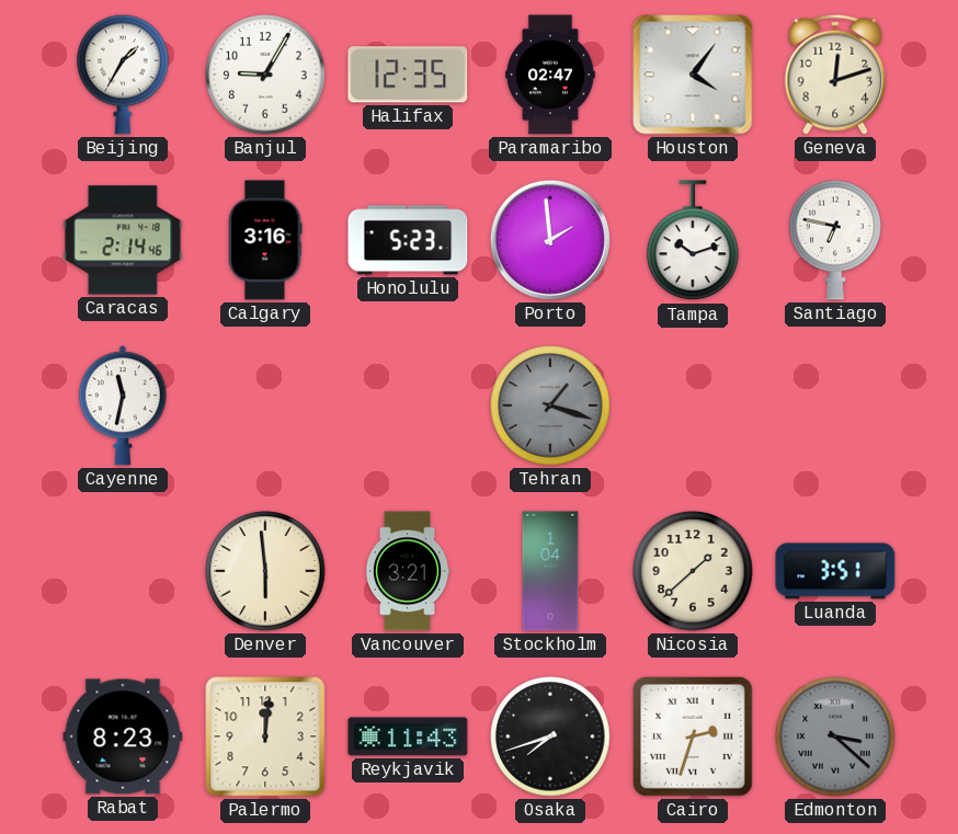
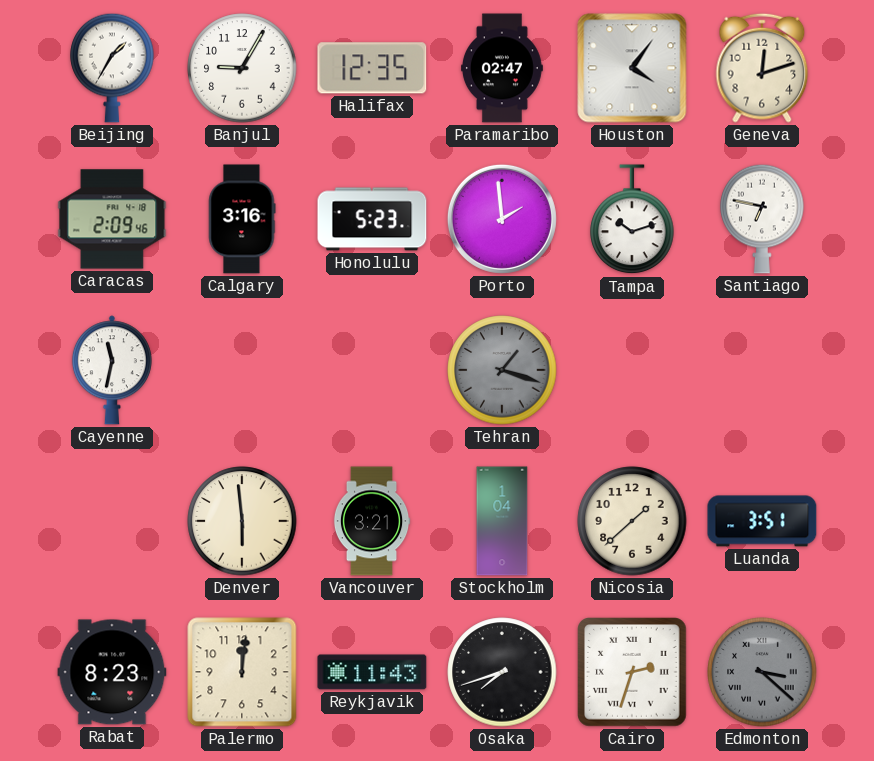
Caracas: 2:14 -> 2:09
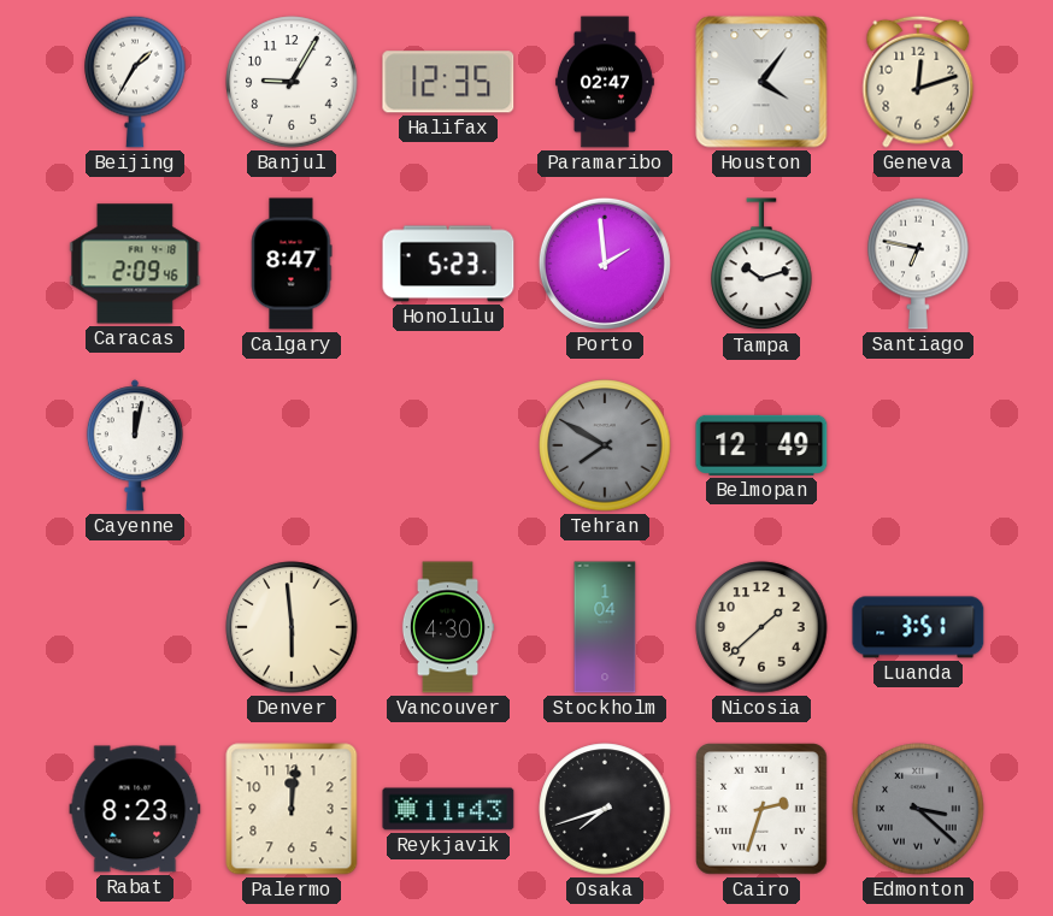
Calgary: 3:16 -> 8:47
Cayenne: 11:32 -> 12:02
Tehran: 1:18 -> 7:50
Belmopan: none -> 12:49
Vancouver: 3:21 -> 4:30
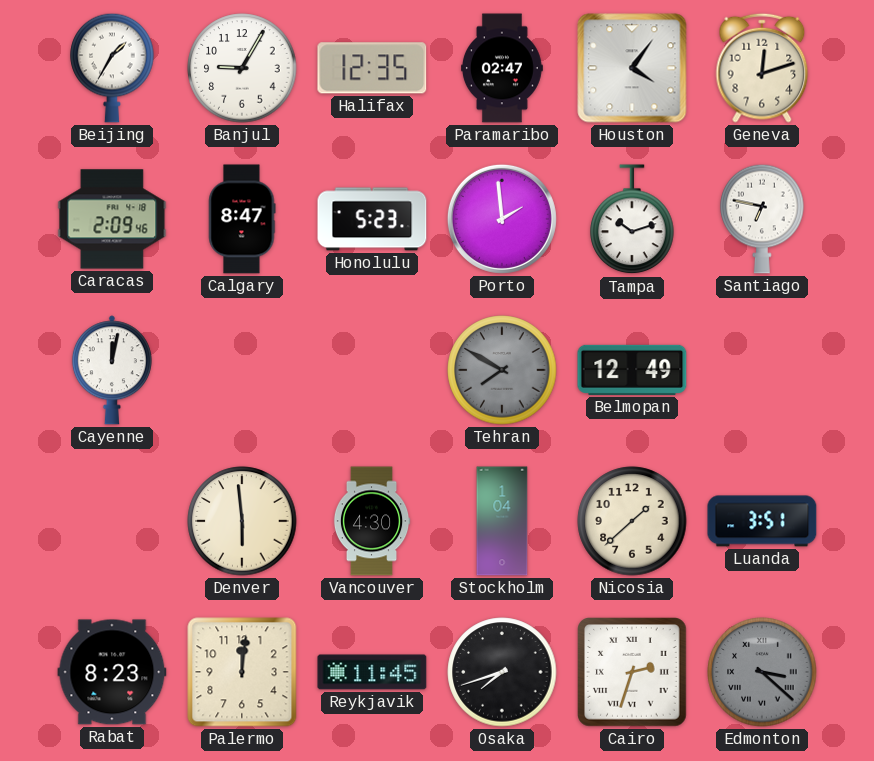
Reykjavik: 11:43 -> 11:45
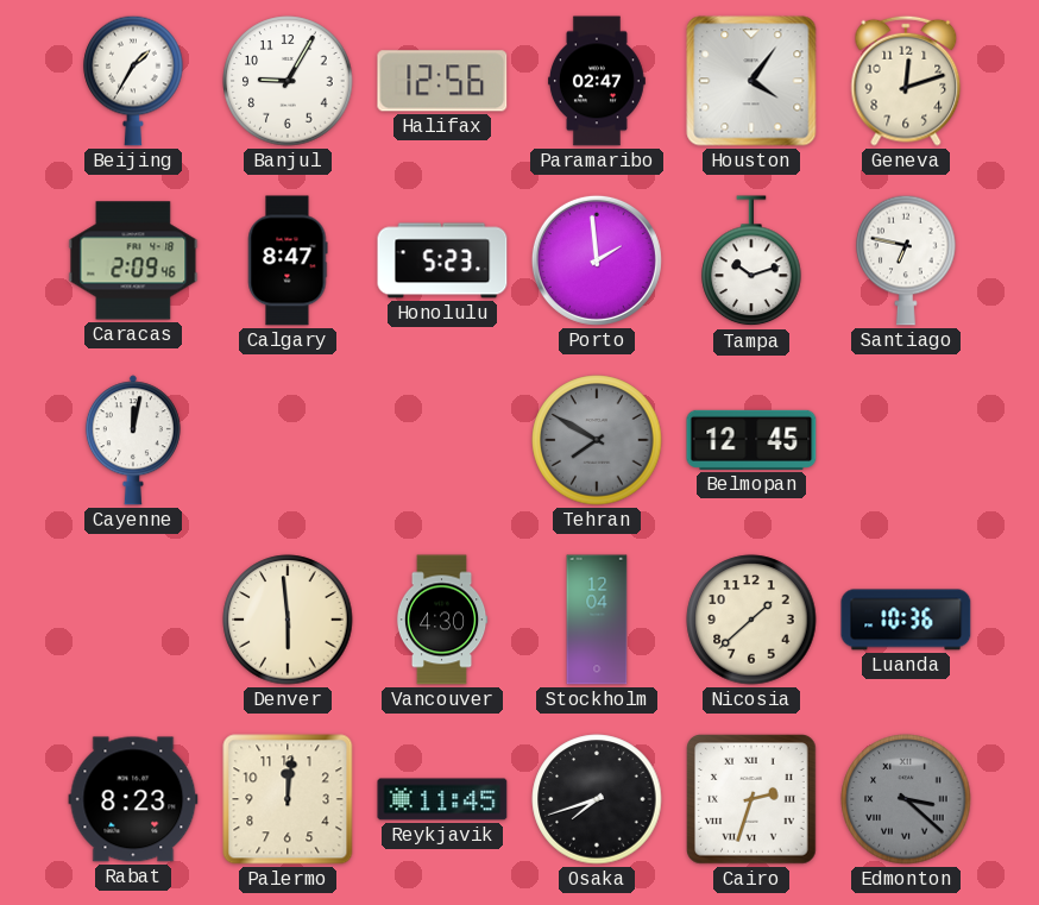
Halifax: 12:35 -> 12:56
Belmopan: 12:49 -> 12:45
Stockholm: 1:04 -> 12:04
Luanda: 3:51 -> 10:36
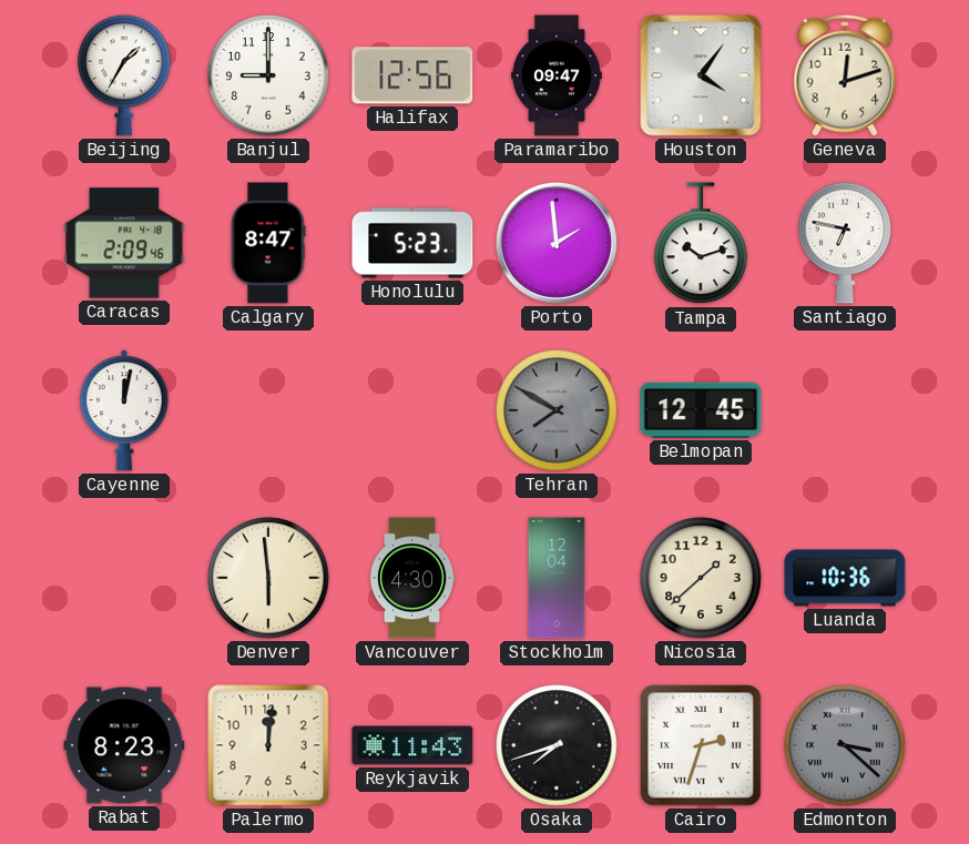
Banjul: 9:05 -> 9:00
Paramaribo: 02:47 -> 09:47
Reykjavik: 11:45 -> 11:43
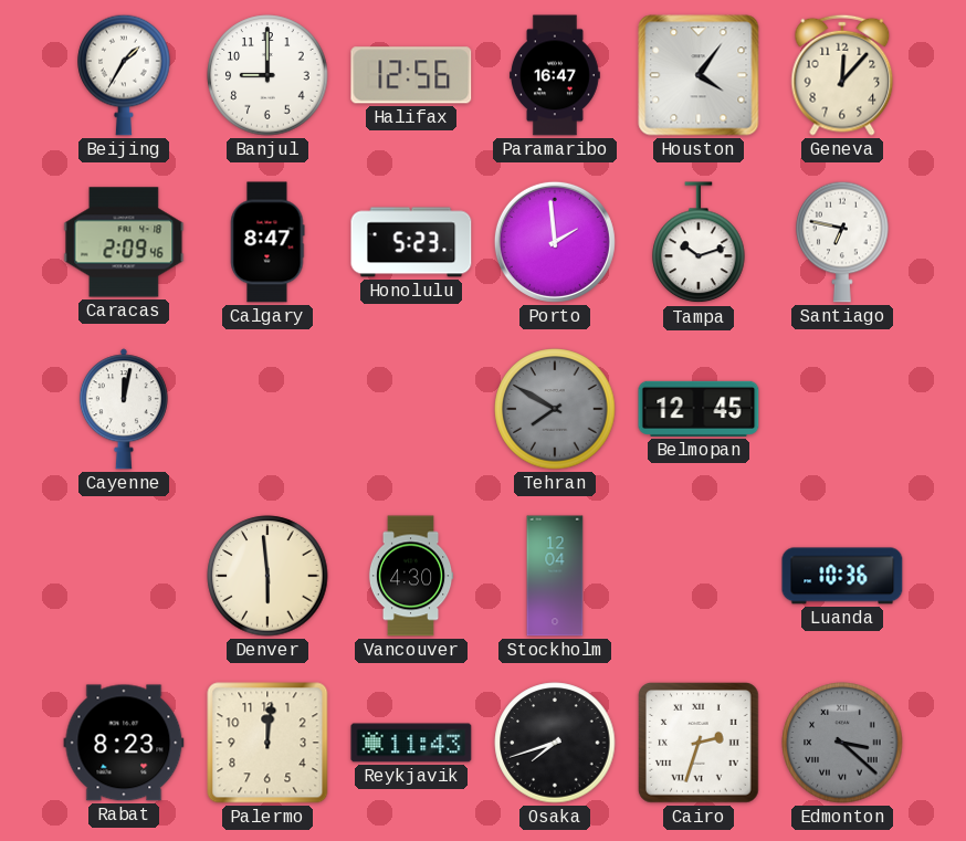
Paramaribo: 09:47 -> 16:47
Geneva: 12:12 -> 12:07
Nicosia: 1:38 -> none
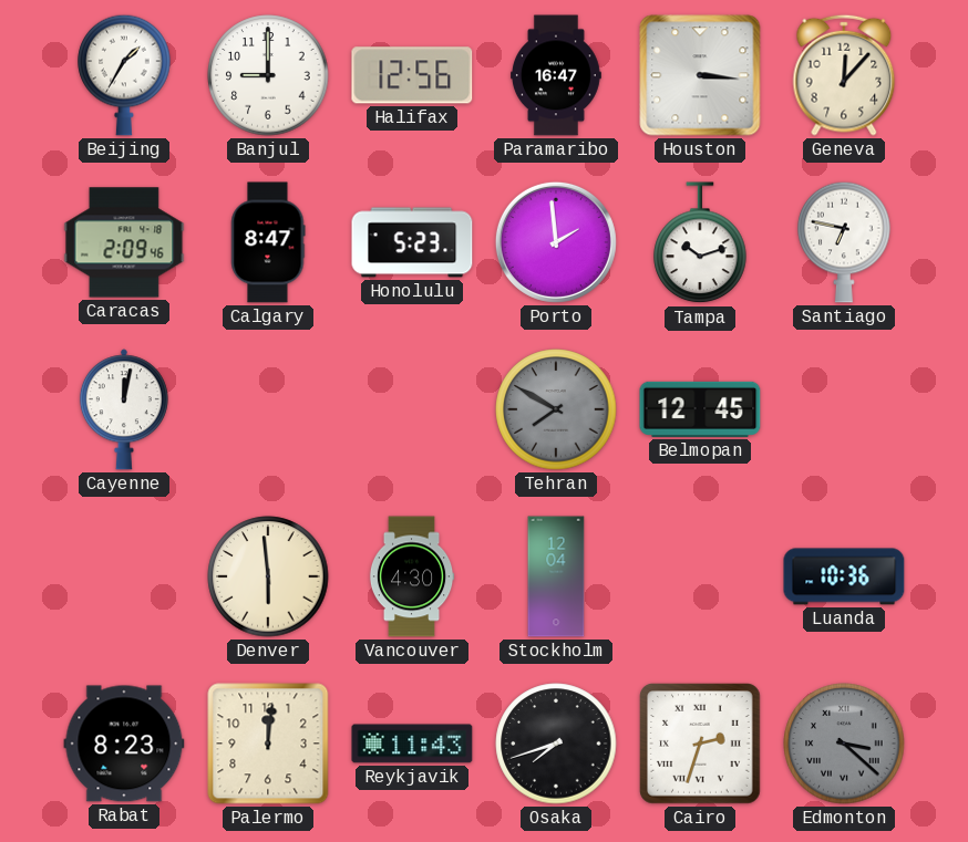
Houston: 4:06 -> 3:16
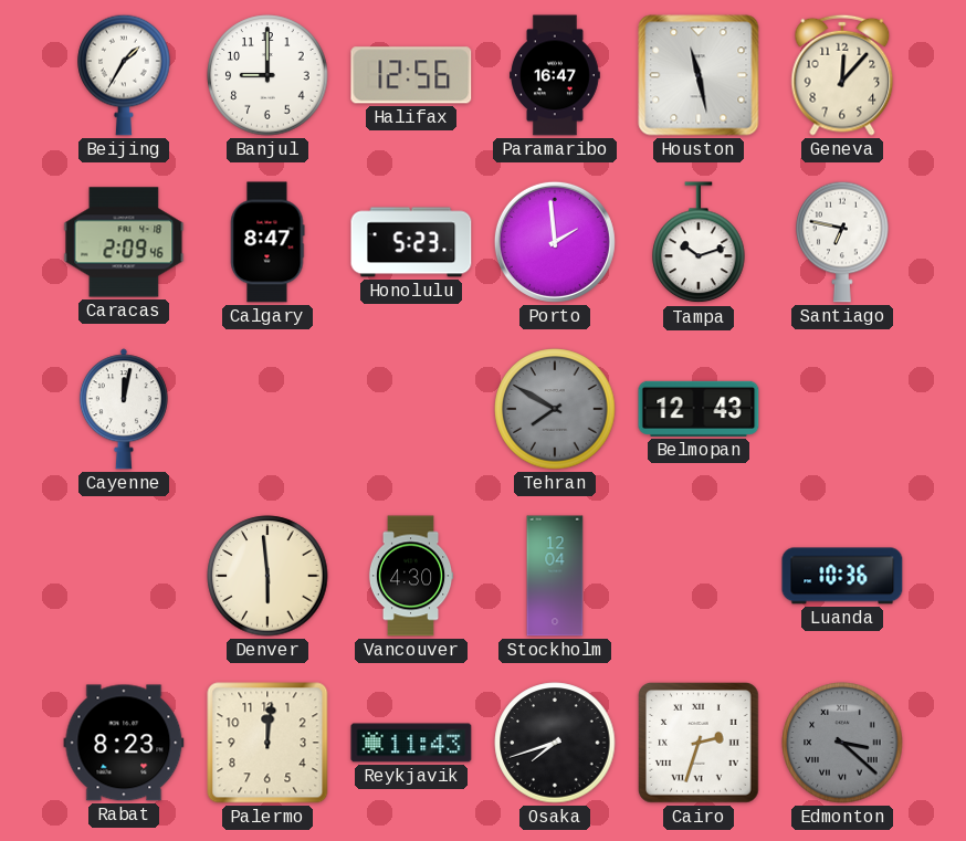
Houston: 3:16 -> 11:28
Belmopan: 12:45 -> 12:43
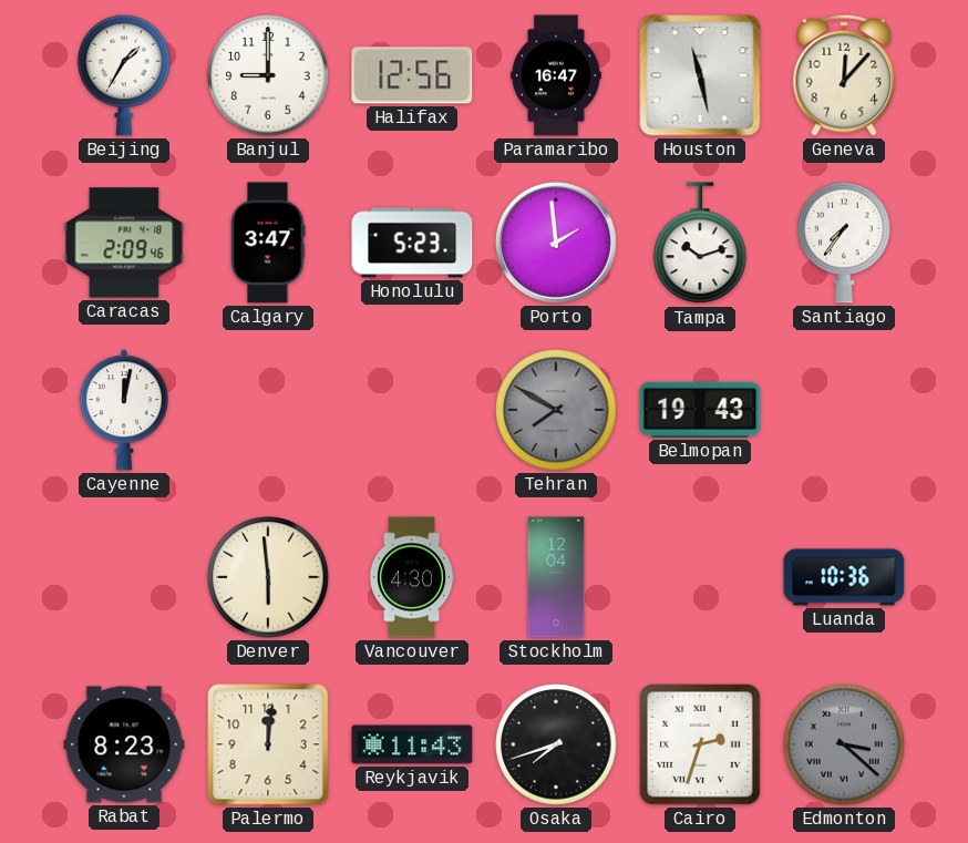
Calgary: 8:47 -> 3:47
Santiago: 6:47 -> 7:36
Belmopan: 12:43 -> 19:43
